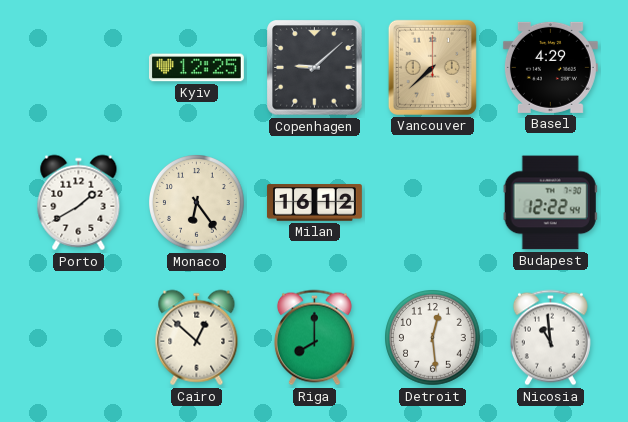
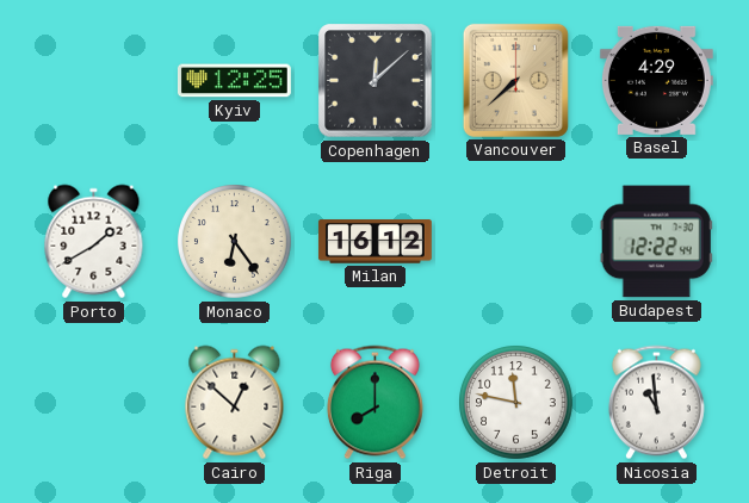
Copenhagen: 9:08 -> 12:08
Detroit: 12:29 -> 11:47
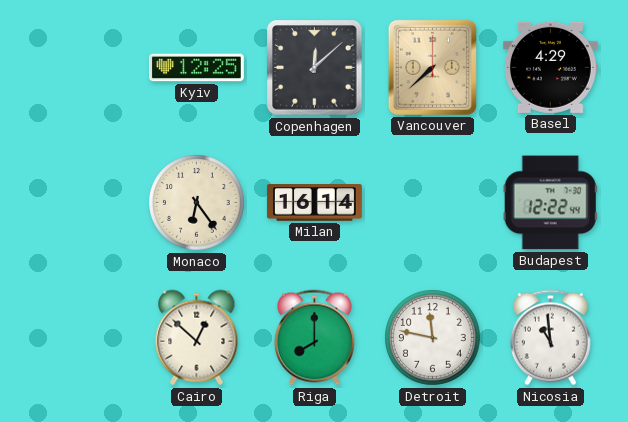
Porto: 1:40 -> none
Milan: 16:12 -> 16:14
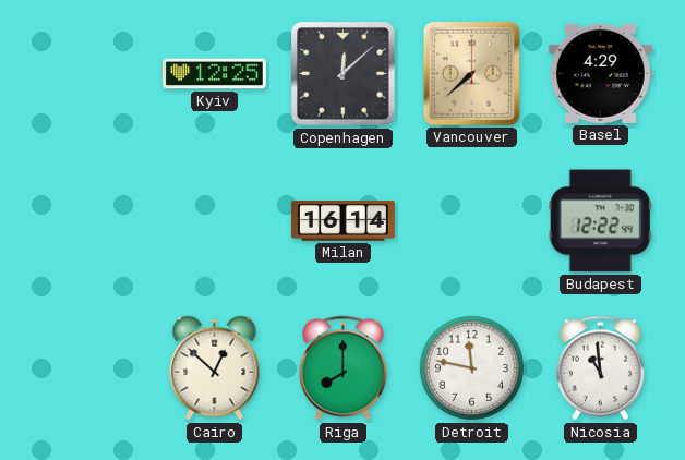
Monaco: 6:24 -> none
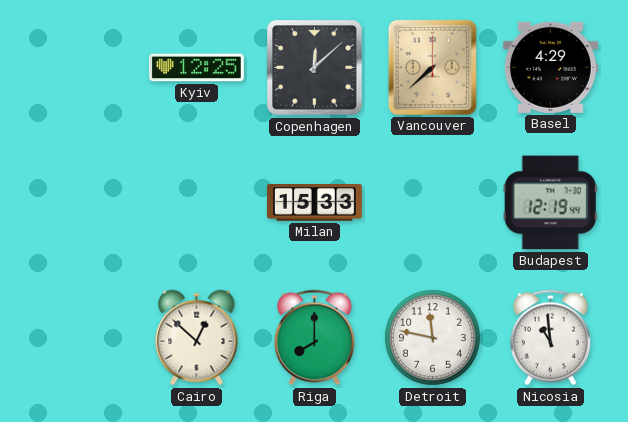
Milan: 16:14 -> 15:33
Budapest: 12:22 -> 12:19
